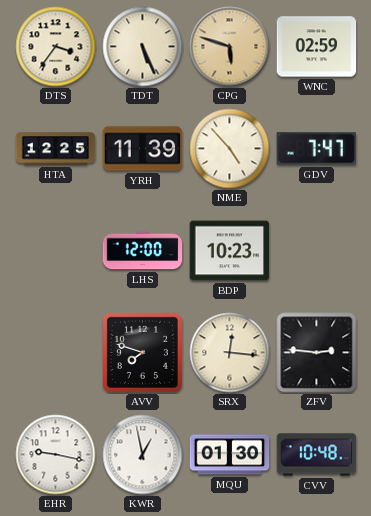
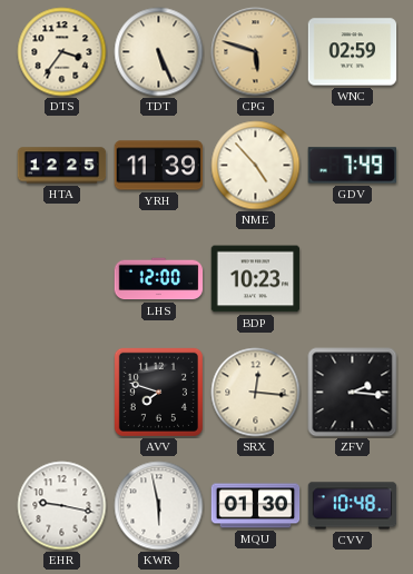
GDV: 7:47 -> 7:49
ZFV: 2:46 -> 2:16
KWR: 12:58 -> 5:58
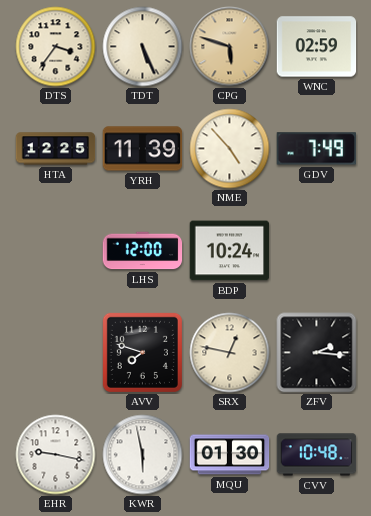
BDP: 10:23 -> 10:24
SRX: 12:16 -> 12:47
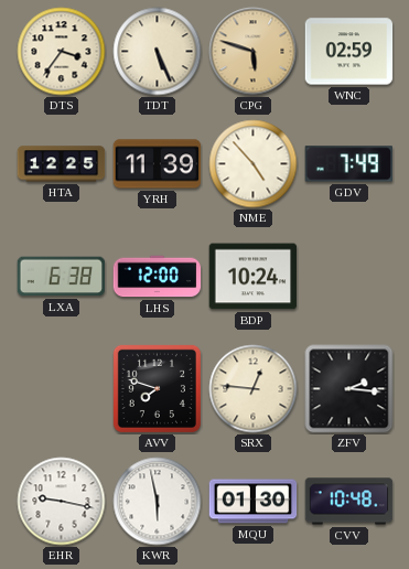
LXA: none -> 6:38
SRX: 12:47 -> 12:46
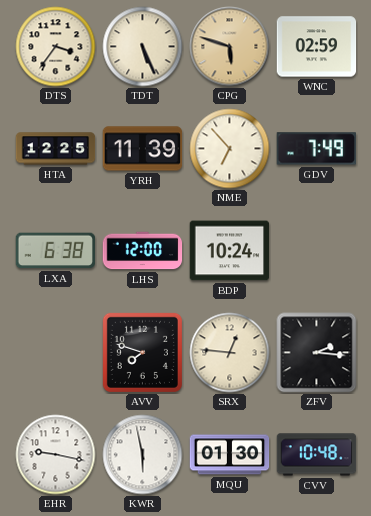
NME: 4:53 -> 6:53
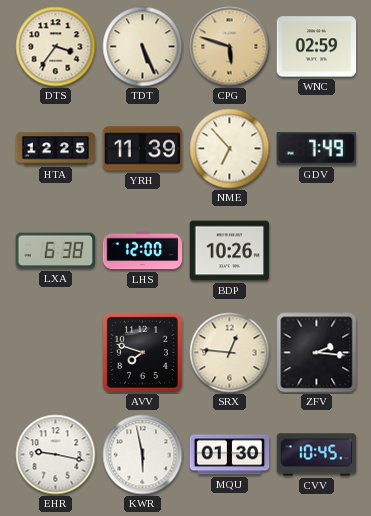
BDP: 10:24 -> 10:26
CVV: 10:48 -> 10:45
